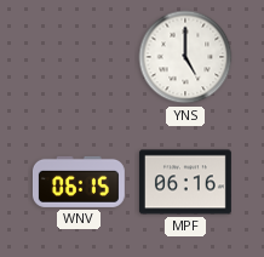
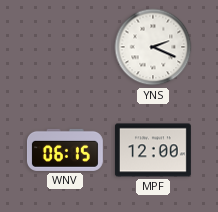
YNS: 5:00 -> 2:19
MPF: 06:16 -> 12:00
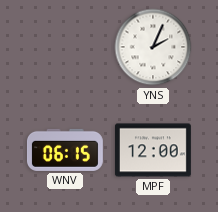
YNS: 2:19 -> 2:04
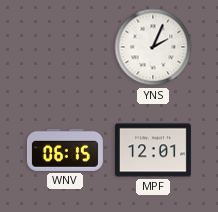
MPF: 12:00 -> 12:01
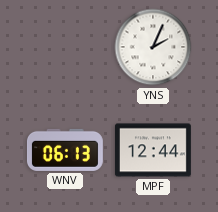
WNV: 06:15 -> 06:13
MPF: 12:01 -> 12:44
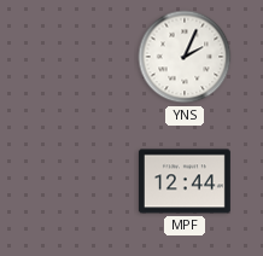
WNV: 06:13 -> none
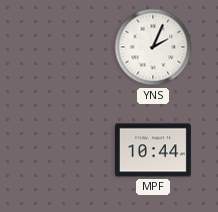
MPF: 12:44 -> 10:44
